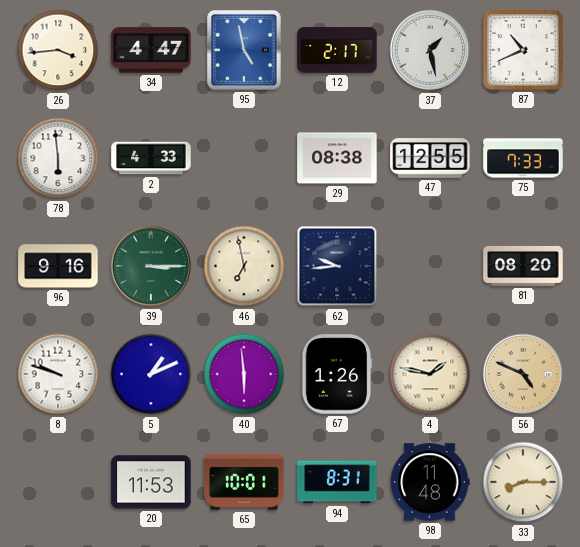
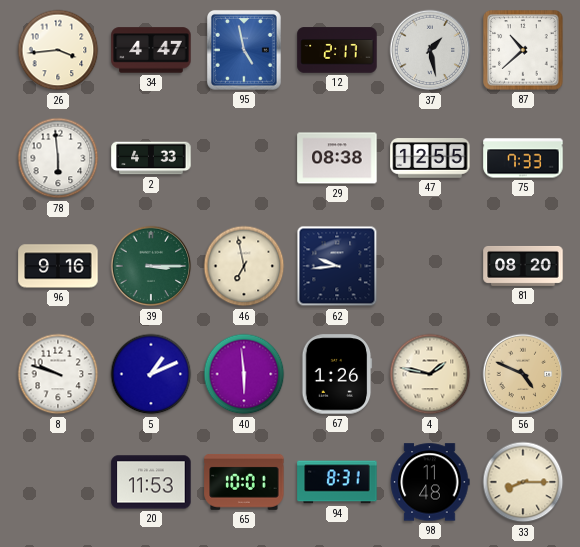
87: 10:41 -> 10:38
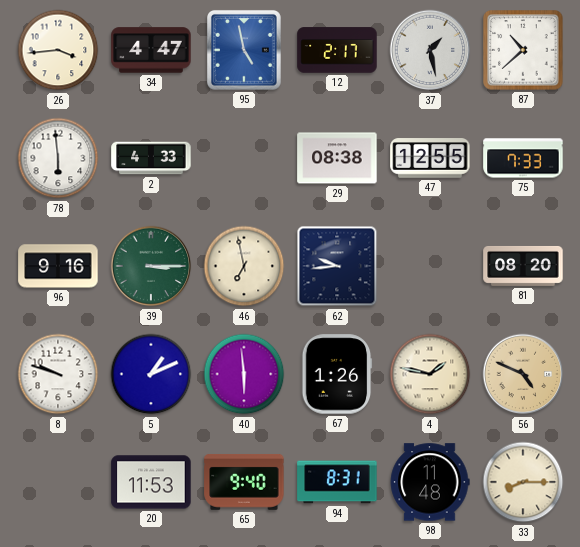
65: 10:01 -> 9:40
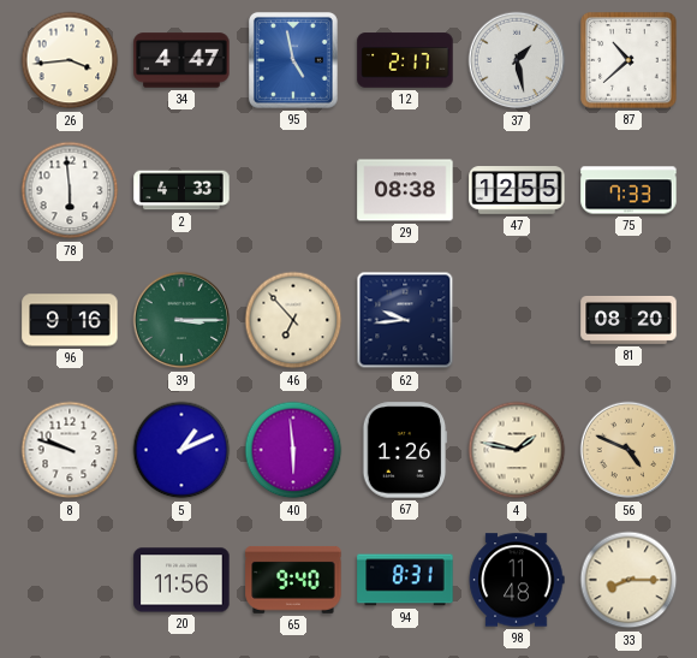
46: 6:58 -> 6:53
20: 11:53 -> 11:56
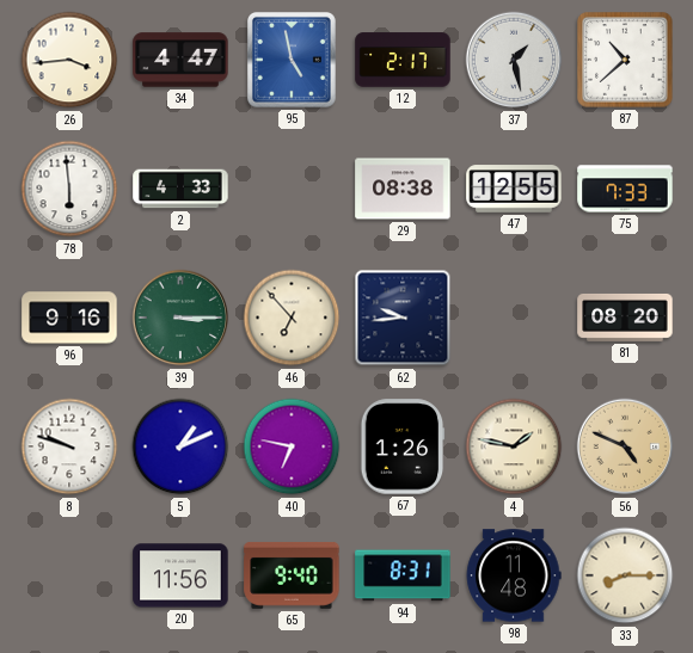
40: 5:59 -> 6:47
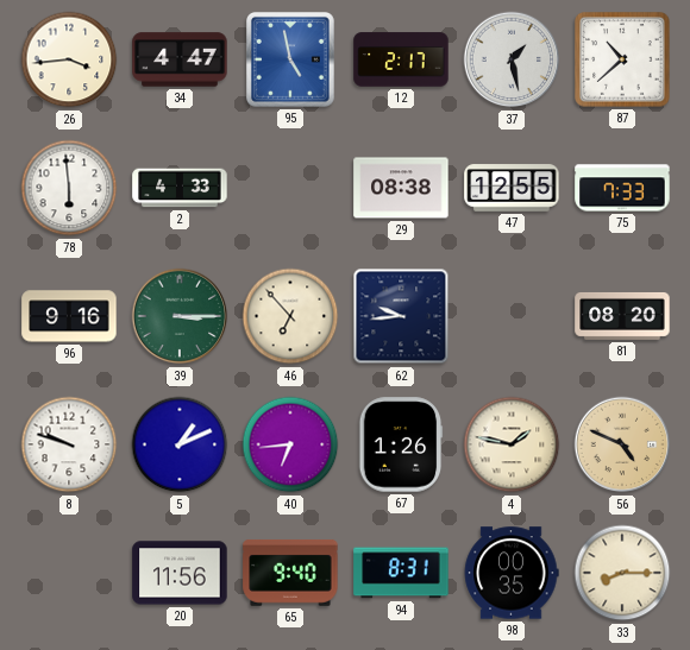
40: 6:47 -> 6:44
98: 11:48 -> 00:35
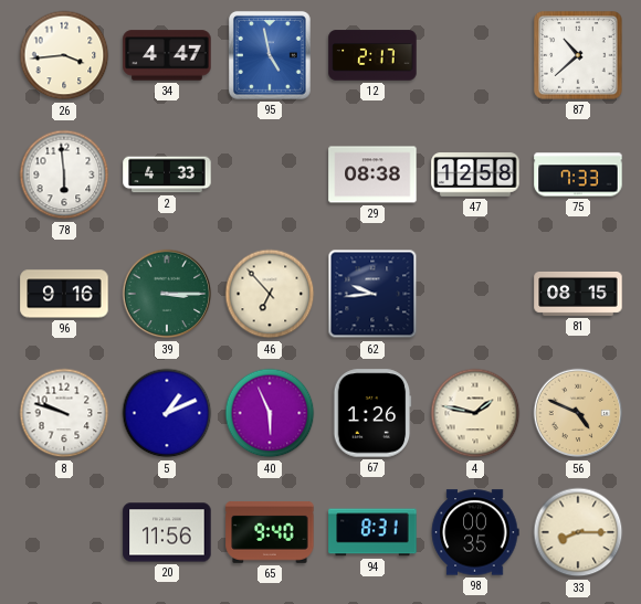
37: 1:28 -> none
47: 12:55 -> 12:58
81: 08:20 -> 08:15
40: 6:44 -> 5:56
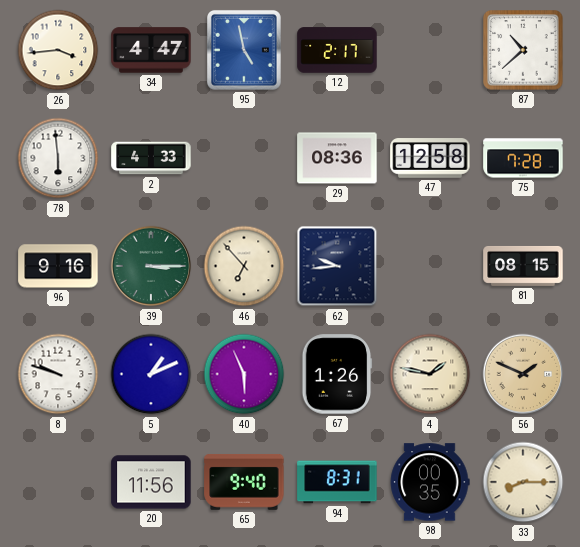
29: 08:38 -> 08:36
75: 7:33 -> 7:28
56: 4:49 -> 1:49
